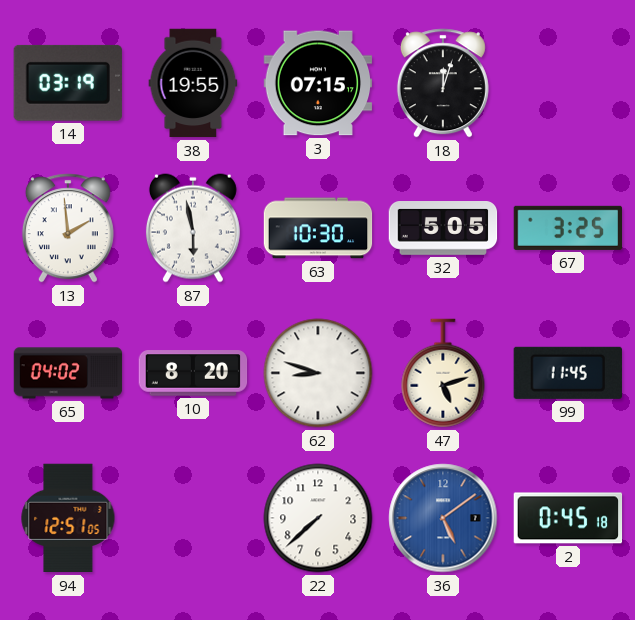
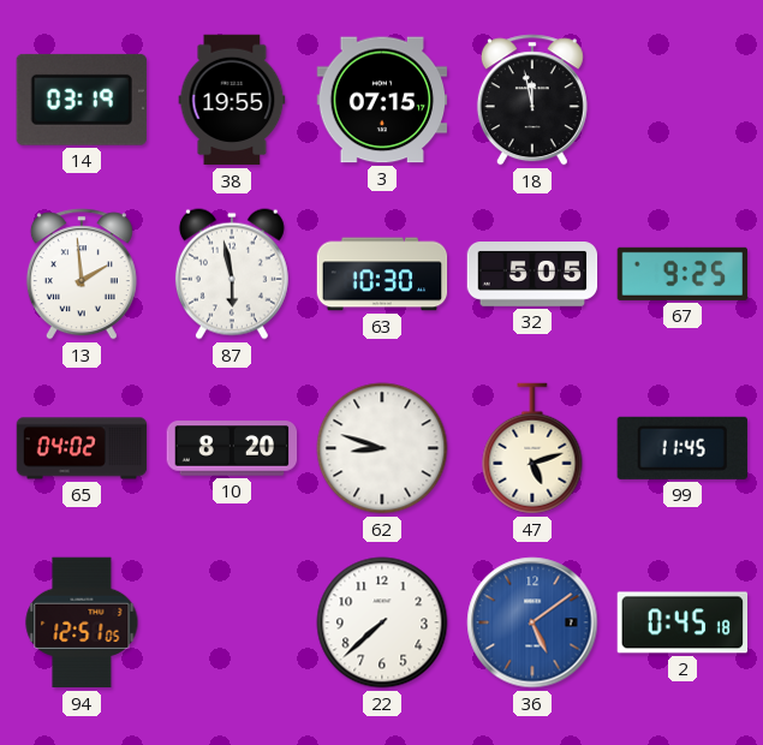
18: 12:03 -> 11:58
67: 3:25 -> 9:25
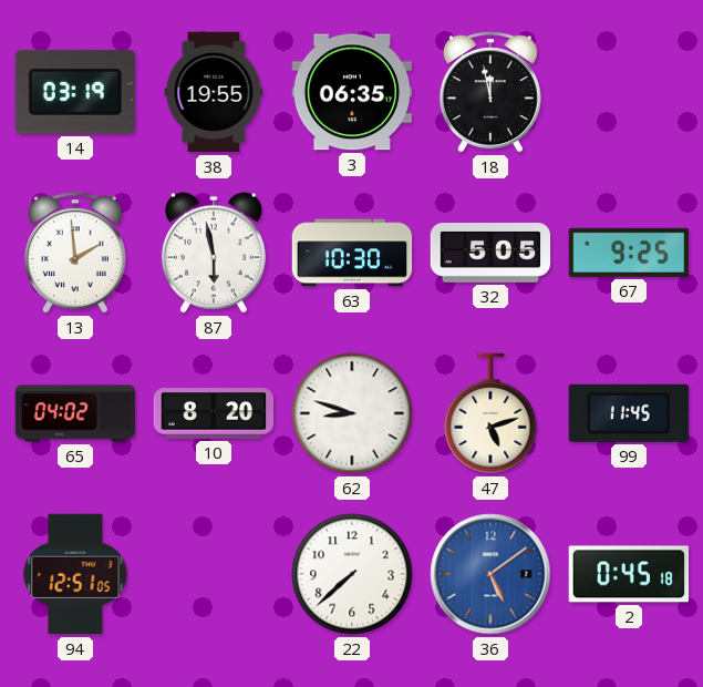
3: 07:15 -> 06:35
